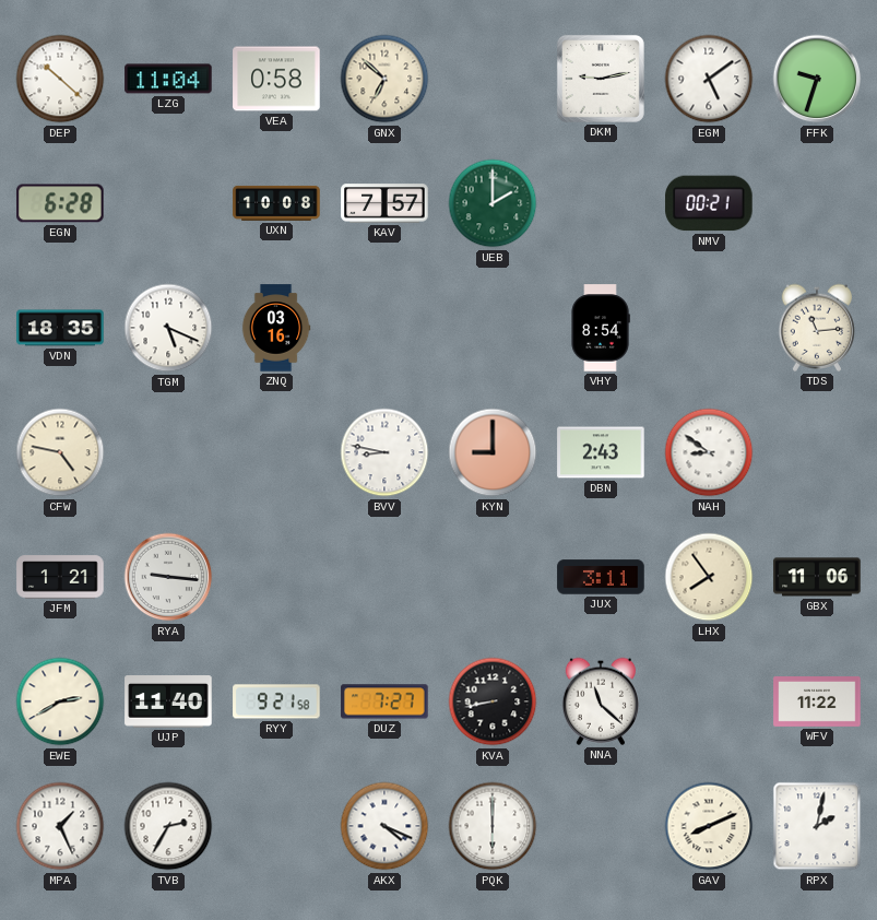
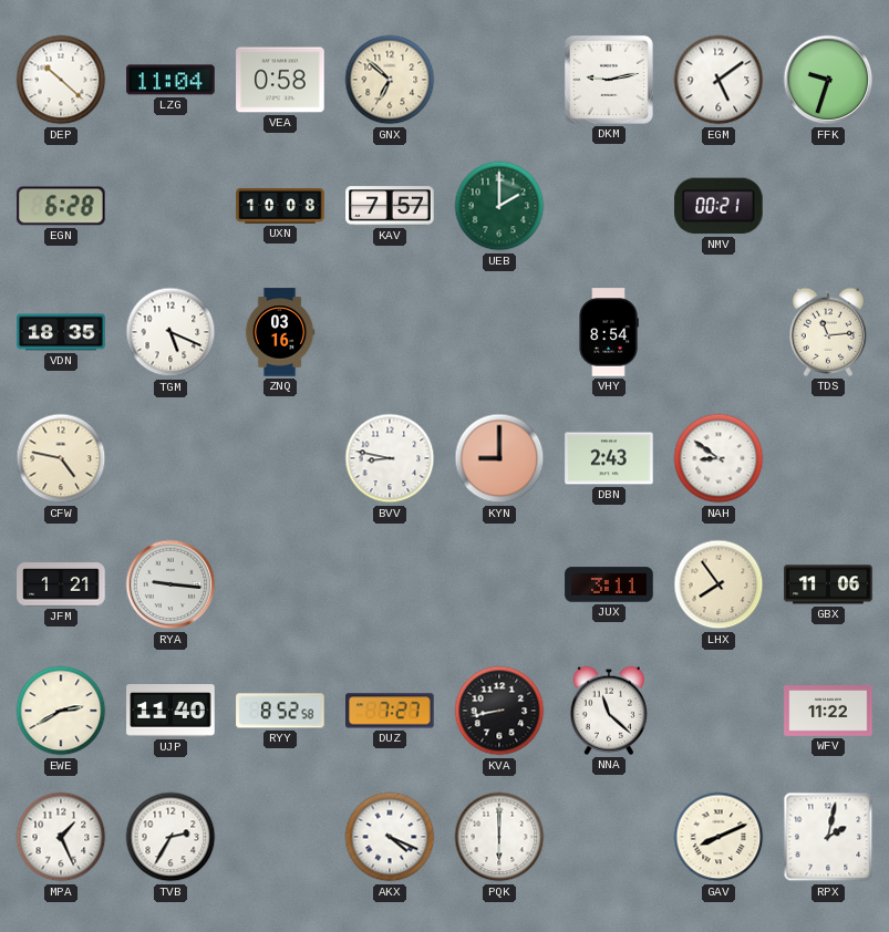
RYY: 9:21 -> 8:52
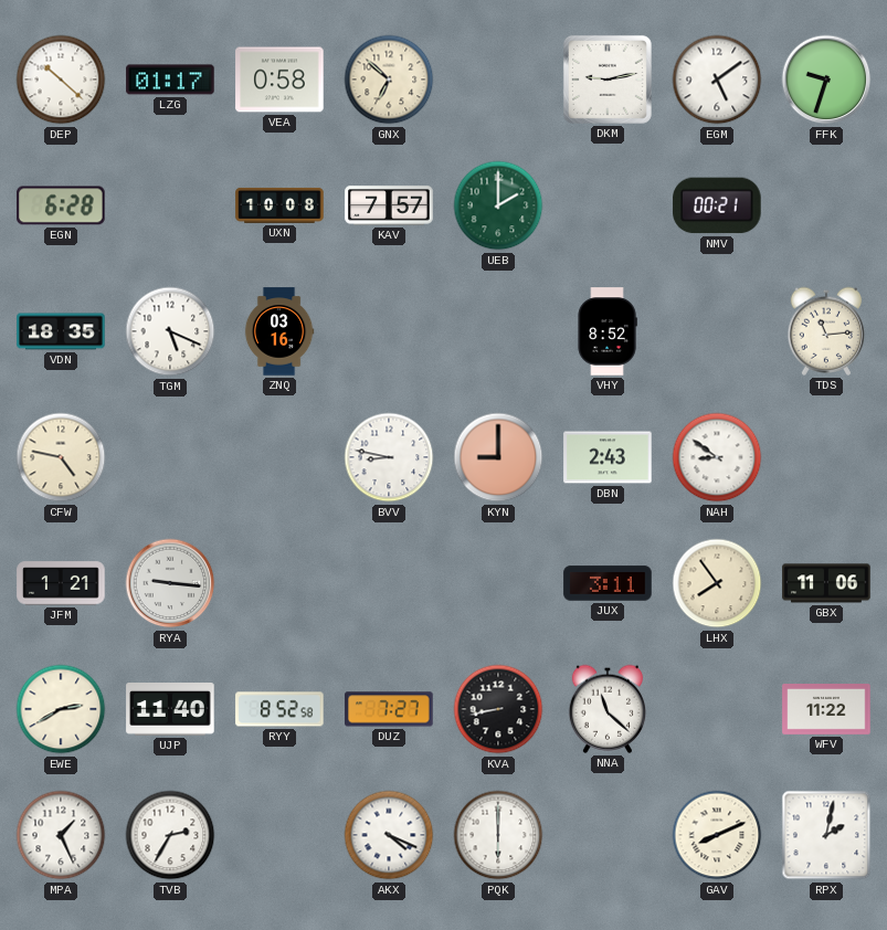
LZG: 11:04 -> 01:17
VHY: 8:54 -> 8:52
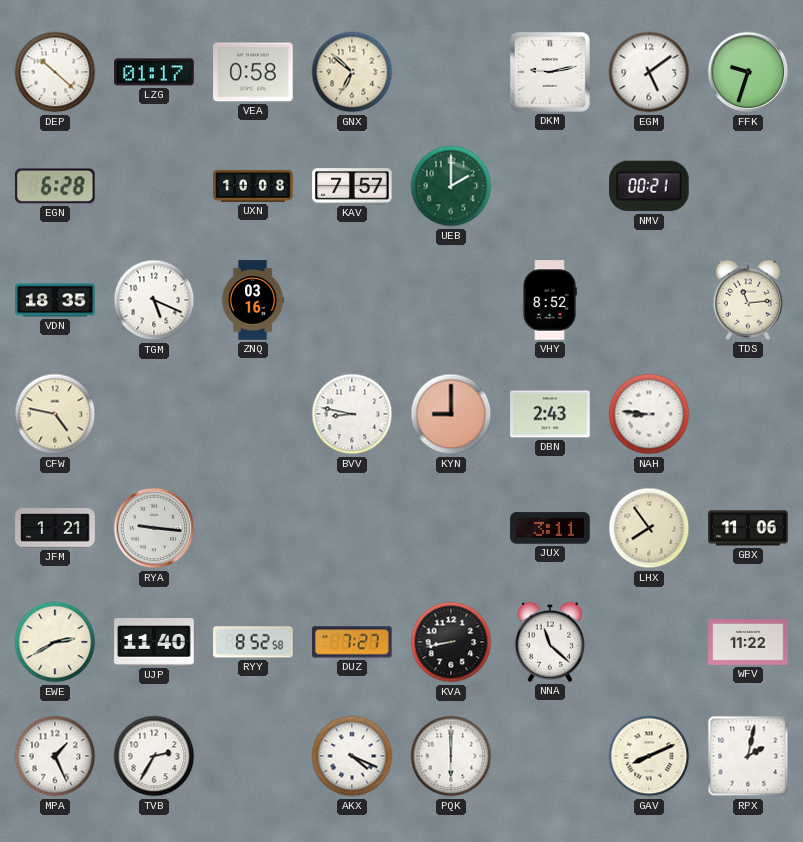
NAH: 8:51 -> 8:46
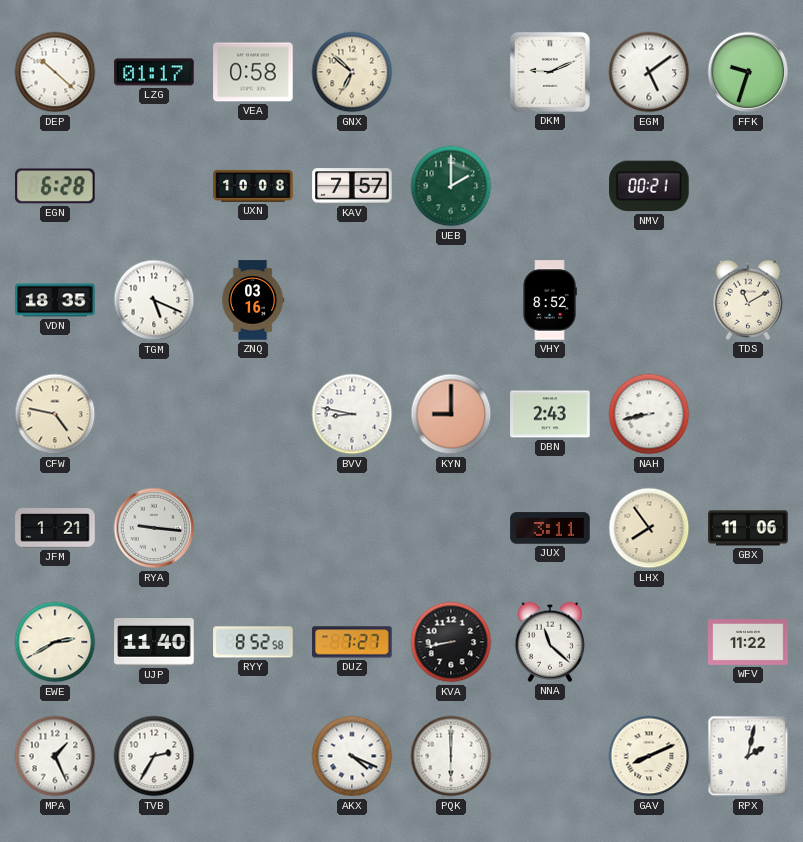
DKM: 9:13 -> 9:11
TDS: 11:14 -> 11:10
NAH: 8:46 -> 8:43
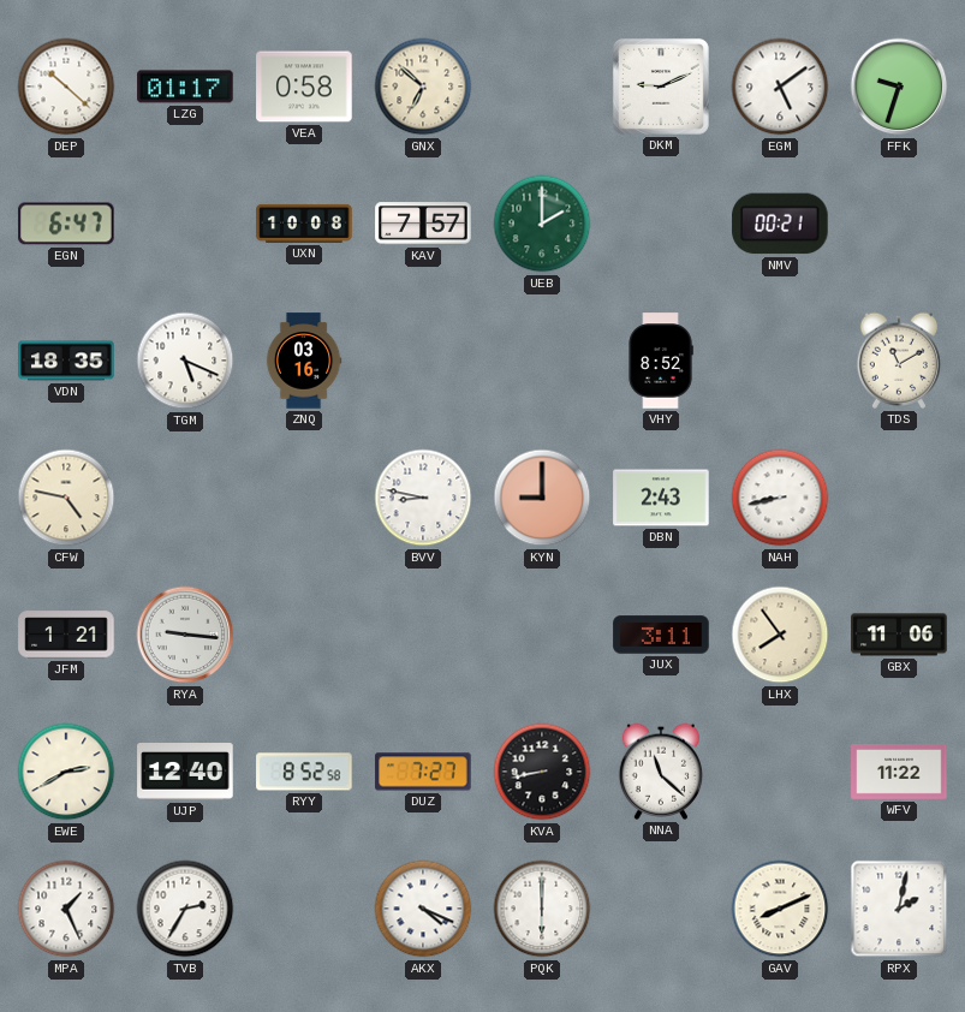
EGN: 6:28 -> 6:47
UJP: 11:40 -> 12:40
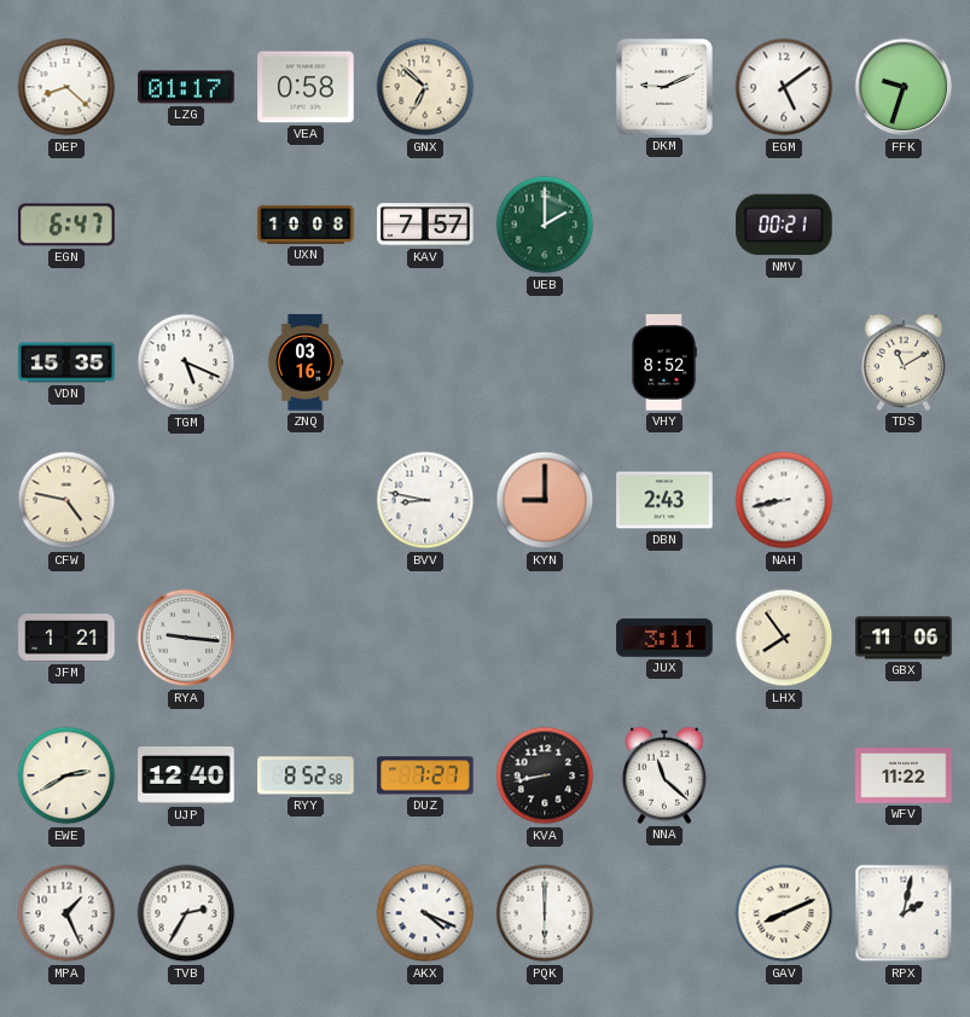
DEP: 10:22 -> 8:22
VDN: 18:35 -> 15:35
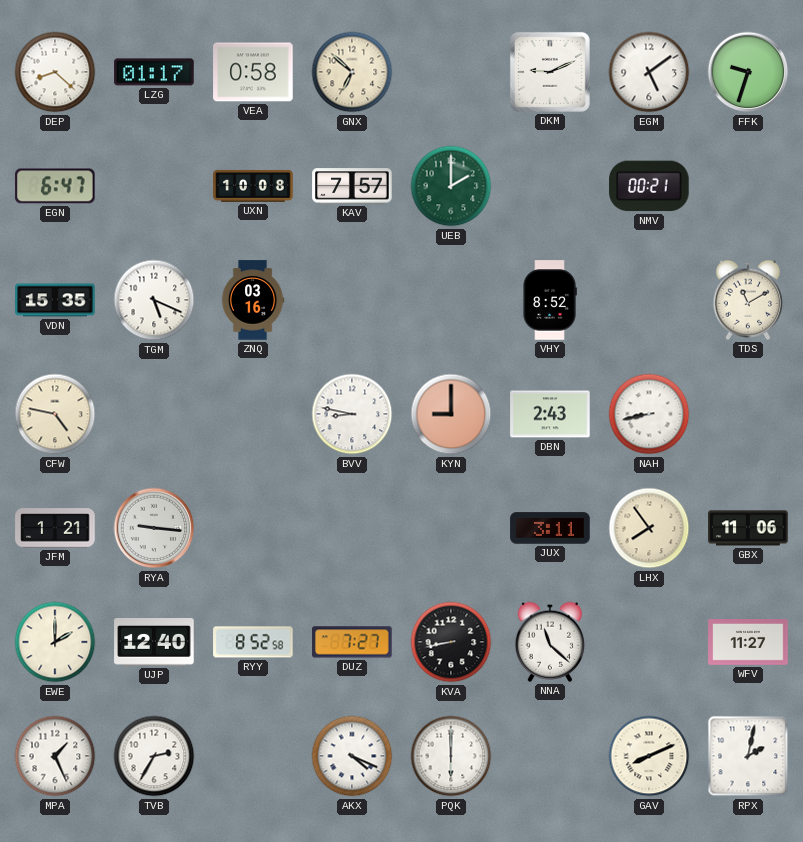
EWE: 2:40 -> 2:00
WFV: 11:22 -> 11:27
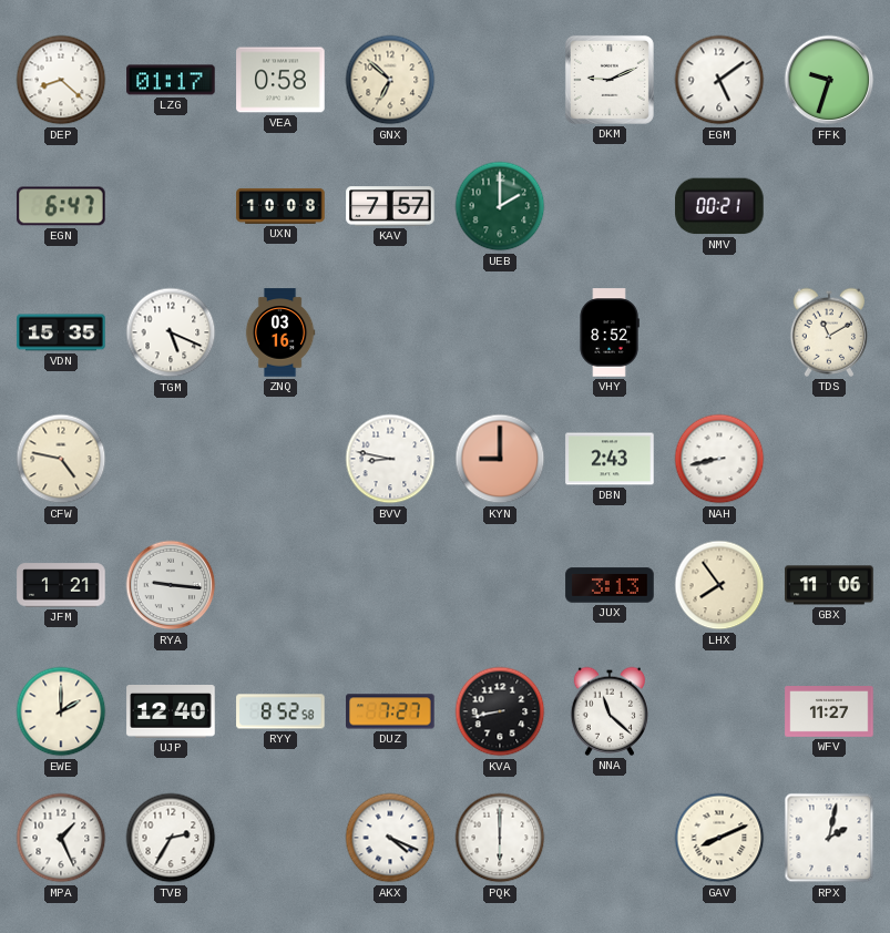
JUX: 3:11 -> 3:13
